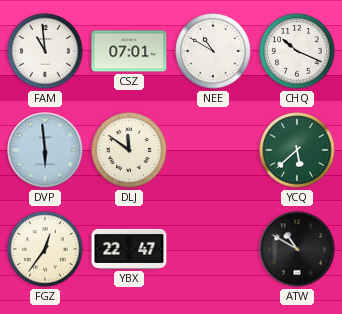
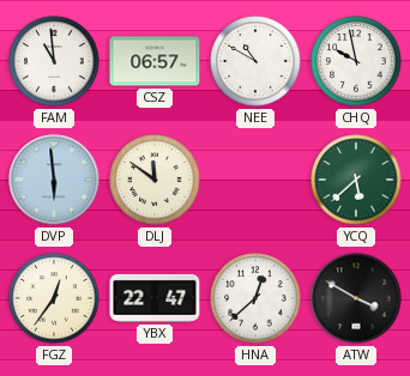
CSZ: 07:01 -> 06:57
CHQ: 10:19 -> 9:58
HNA: none -> 12:38
ATW: 10:50 -> 3:50
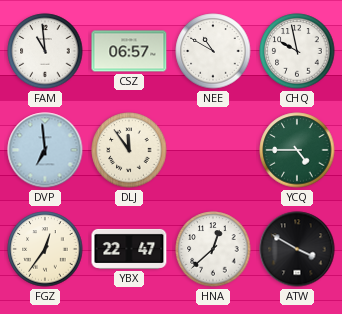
DVP: 5:59 -> 6:59
DLJ: 11:51 -> 11:54
YCQ: 5:38 -> 4:45
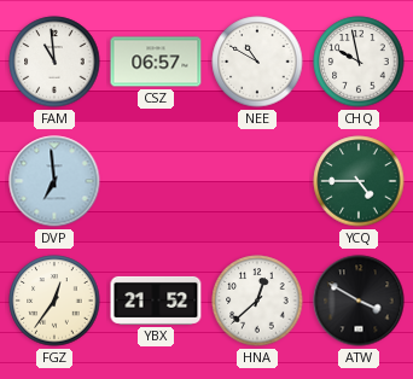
DLJ: 11:54 -> none
YBX: 22:47 -> 21:52
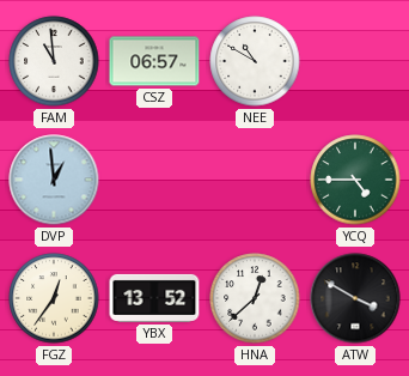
CHQ: 9:58 -> none
DVP: 6:59 -> 12:59
YBX: 21:52 -> 13:52
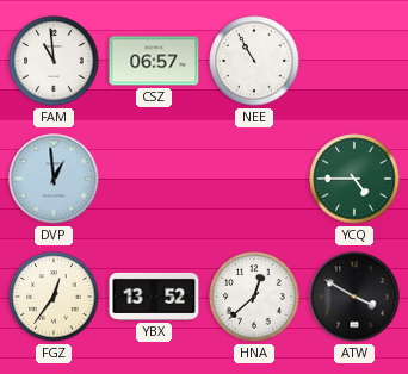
NEE: 10:50 -> 10:55
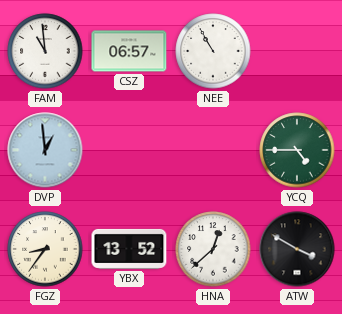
FGZ: 12:36 -> 8:36
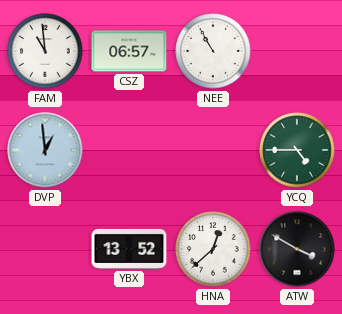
FGZ: 8:36 -> none
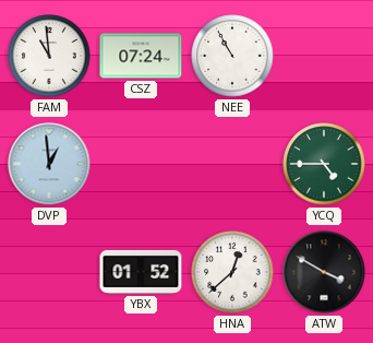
CSZ: 06:57 -> 07:24
YBX: 13:52 -> 01:52
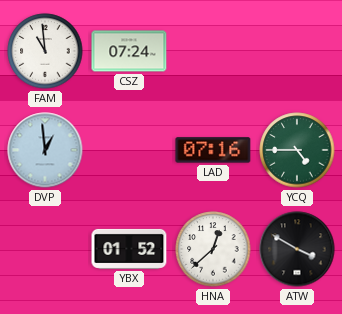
NEE: 10:55 -> none
LAD: none -> 07:16
